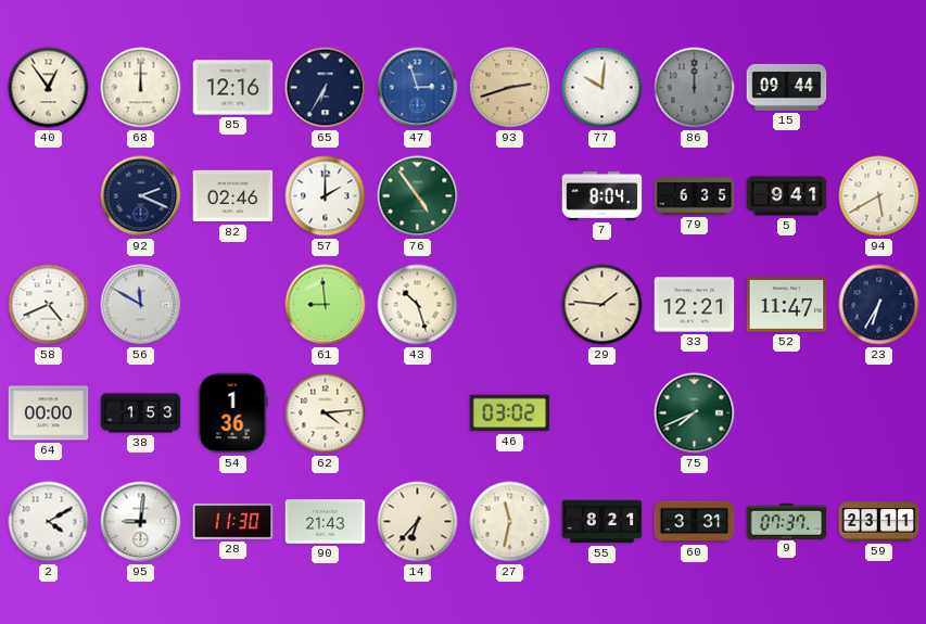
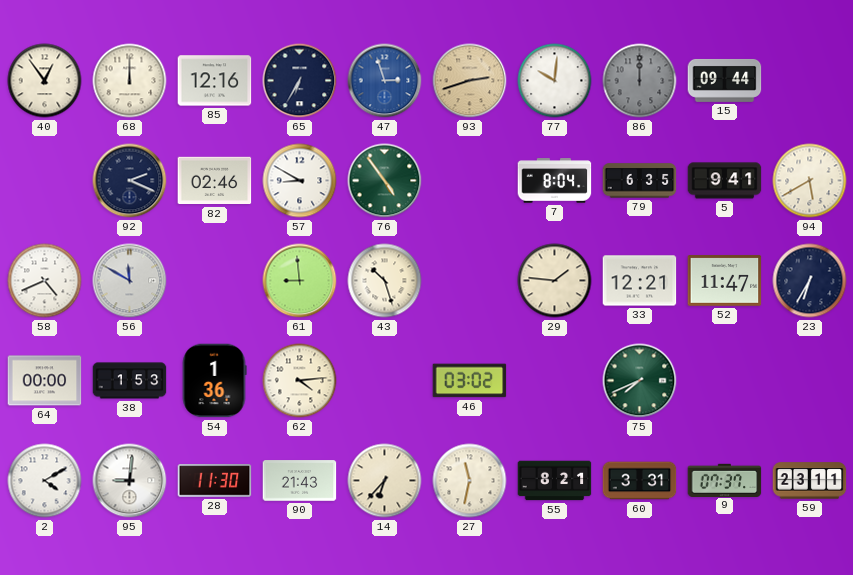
57: 2:00 -> 8:50
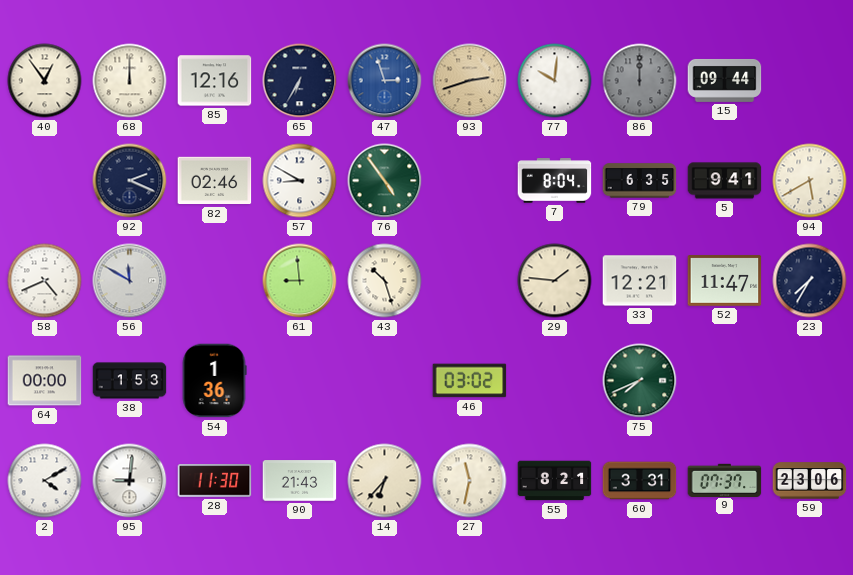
23: 6:35 -> 7:35
62: 4:14 -> none
59: 23:11 -> 23:06
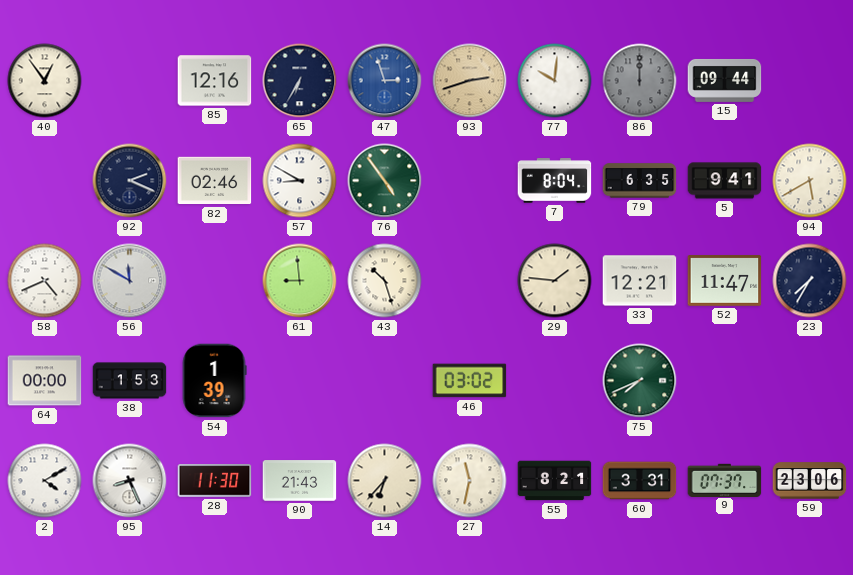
68: 12:00 -> none
54: 1:36 -> 1:39
95: 9:01 -> 8:26
